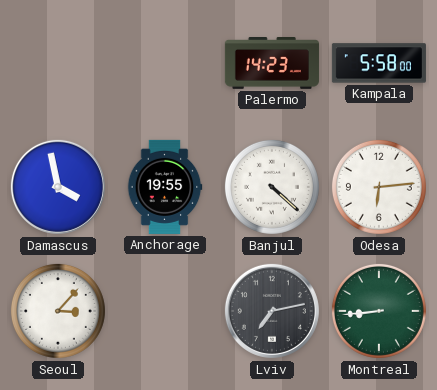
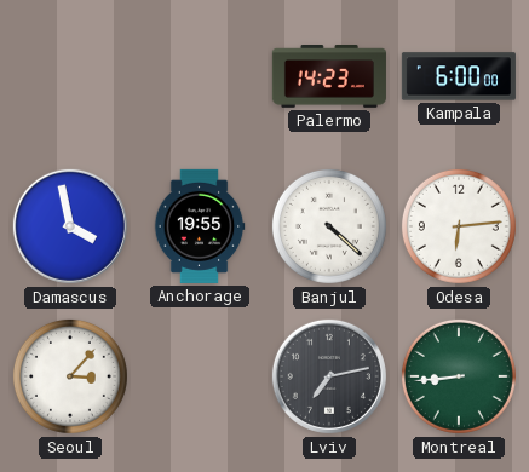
Kampala: 5:58 -> 6:00
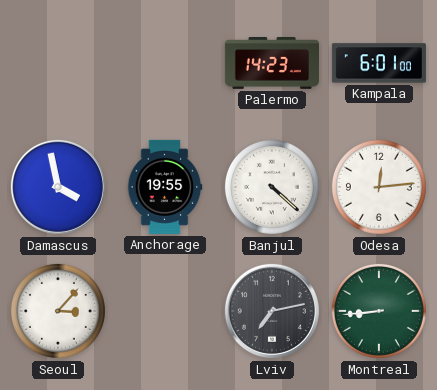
Kampala: 6:00 -> 6:01
Odesa: 6:14 -> 12:14
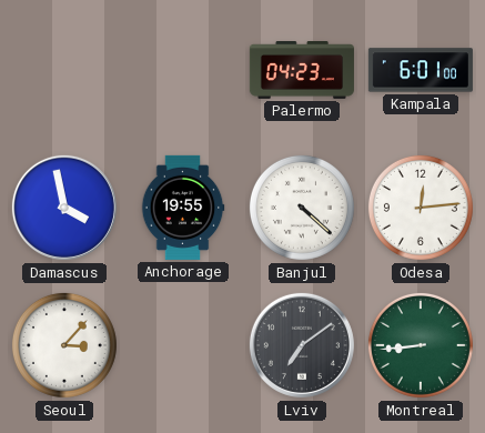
Palermo: 14:23 -> 04:23
Lviv: 7:13 -> 7:09
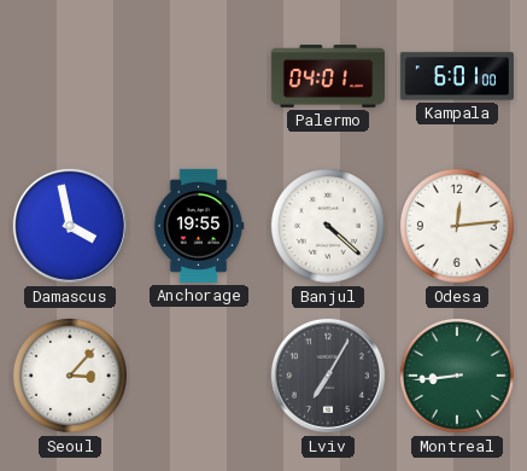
Palermo: 04:23 -> 04:01
Lviv: 7:09 -> 7:05
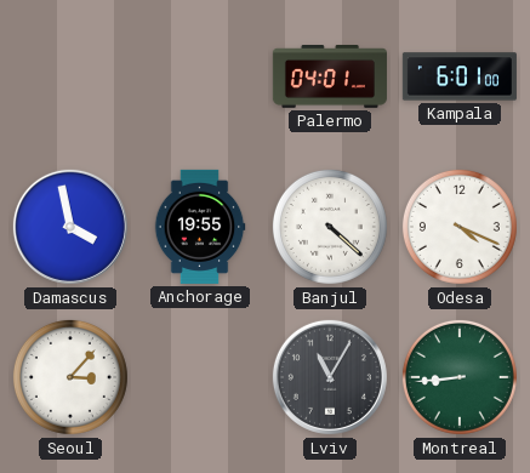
Odesa: 12:14 -> 4:19
Lviv: 7:05 -> 11:05
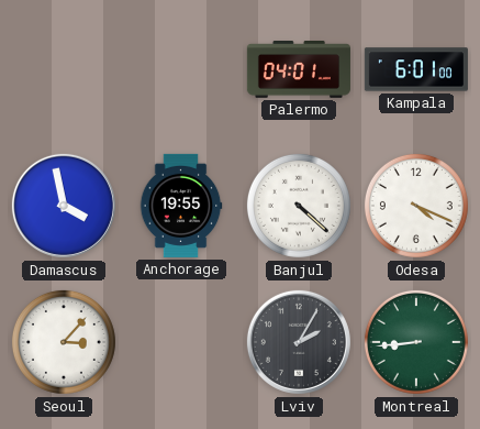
Lviv: 11:05 -> 2:05
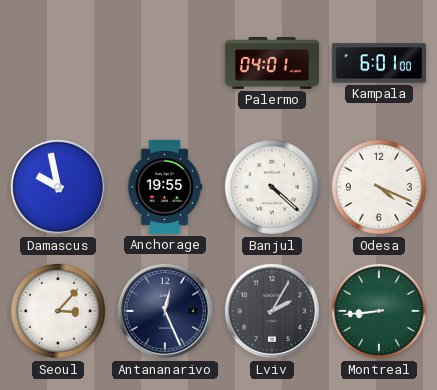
Damascus: 3:58 -> 9:58
Antananarivo: none -> 12:26
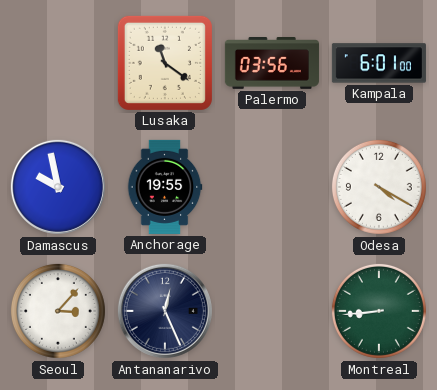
Lusaka: none -> 11:21
Palermo: 04:01 -> 03:56
Banjul: 4:22 -> none
Odesa: 4:19 -> 4:20
Lviv: 2:05 -> none
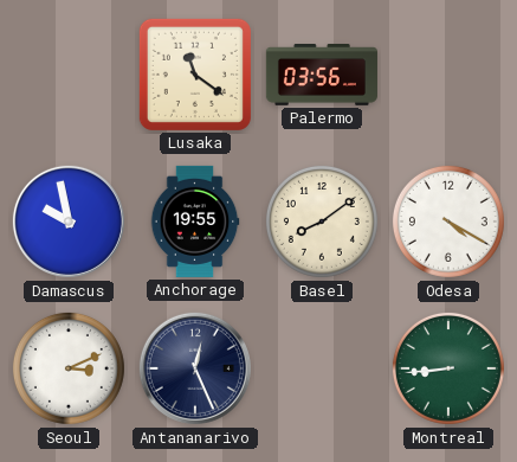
Kampala: 6:01 -> none
Basel: none -> 8:09
Seoul: 3:07 -> 3:11
